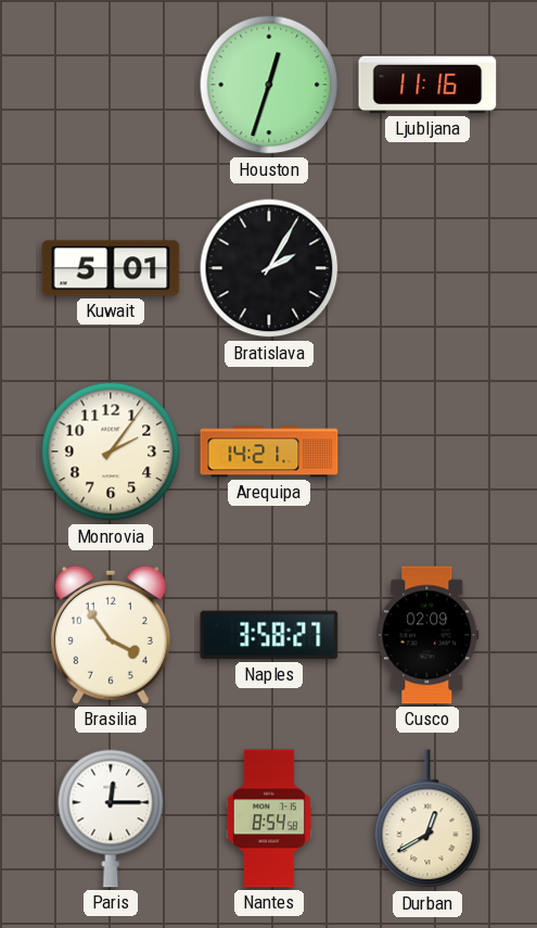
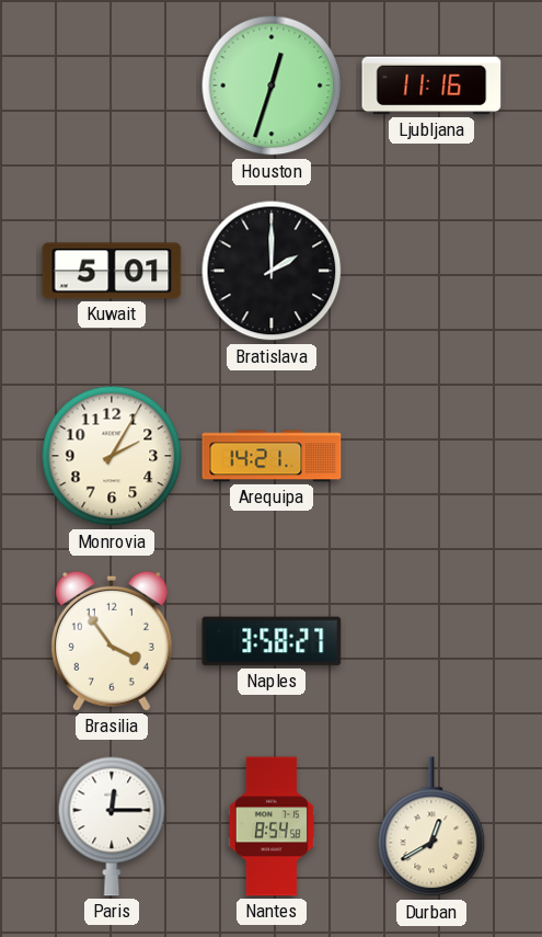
Bratislava: 2:05 -> 2:00
Monrovia: 2:06 -> 2:05
Cusco: 02:09 -> none
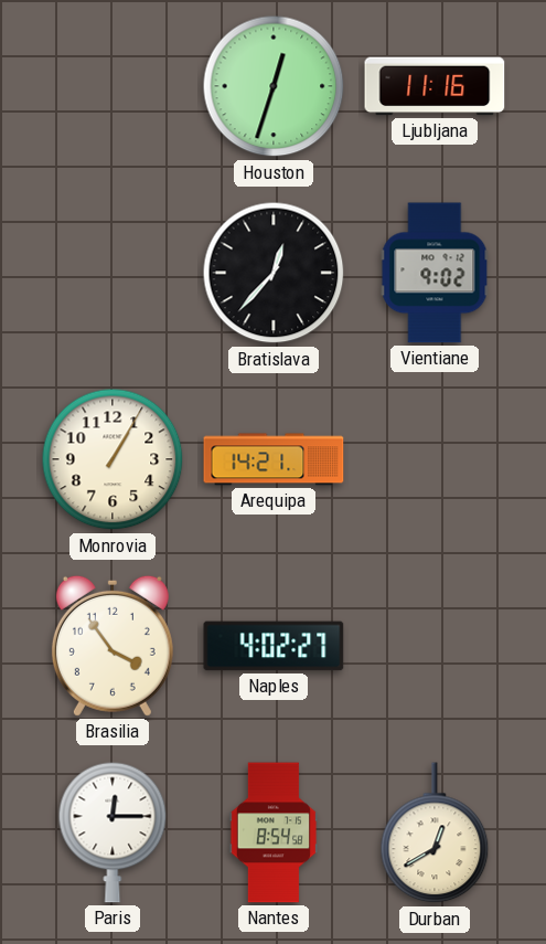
Kuwait: 5:01 -> none
Bratislava: 2:00 -> 12:37
Vientiane: none -> 9:02
Monrovia: 2:05 -> 1:05
Naples: 3:58 -> 4:02
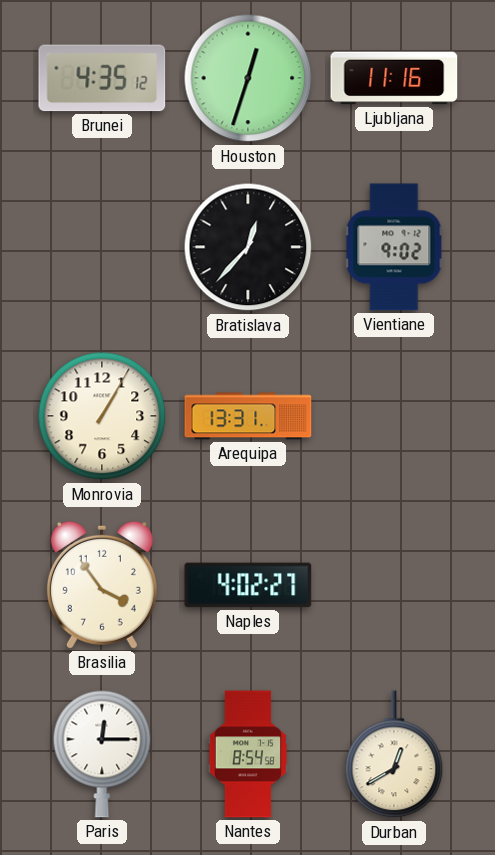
Brunei: none -> 4:35
Arequipa: 14:21 -> 13:31
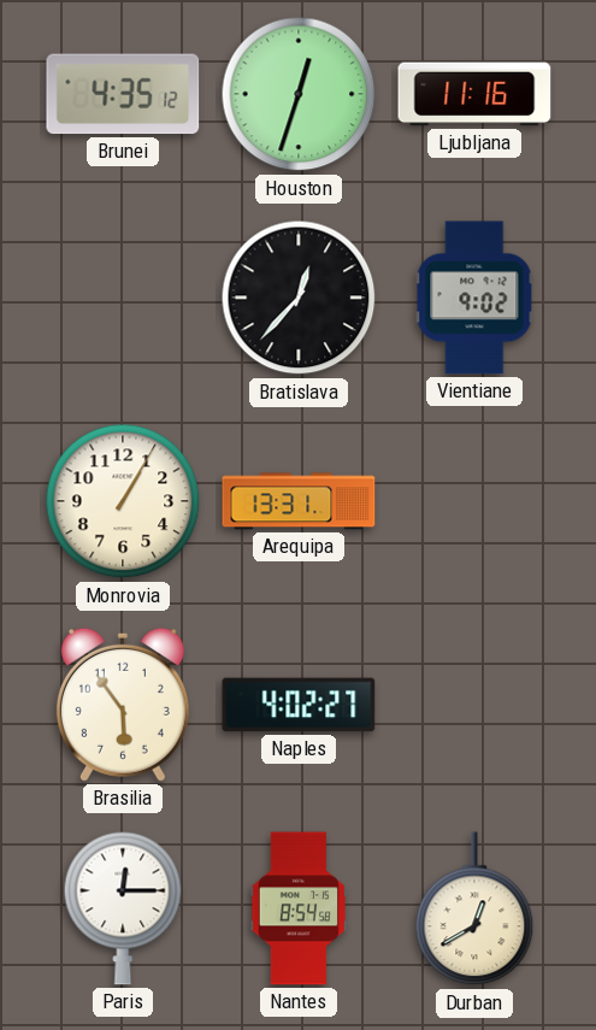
Brasilia: 3:54 -> 5:54
